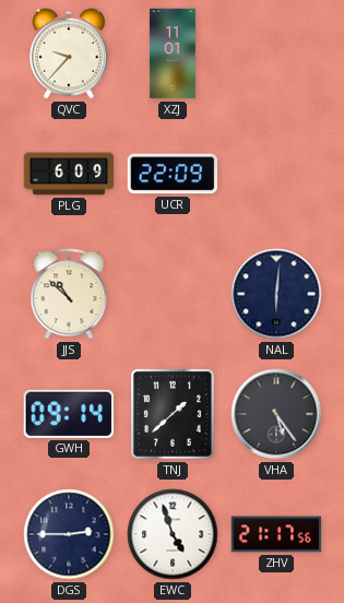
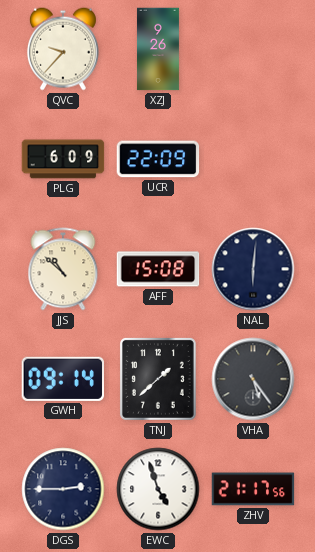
XZJ: 11:01 -> 9:26
AFF: none -> 15:08
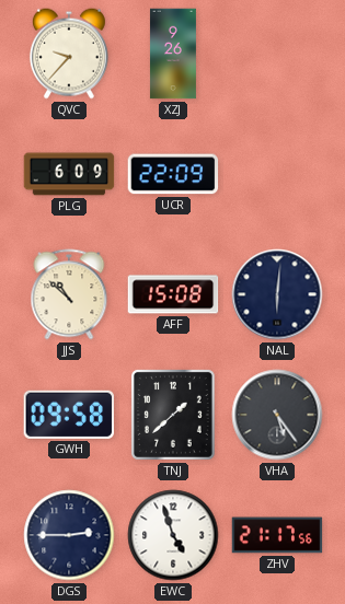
GWH: 09:14 -> 09:58
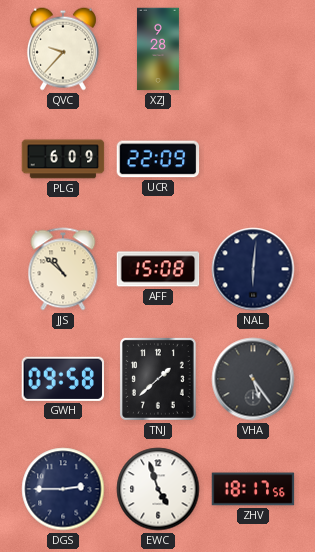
XZJ: 9:26 -> 9:28
ZHV: 21:17 -> 18:17
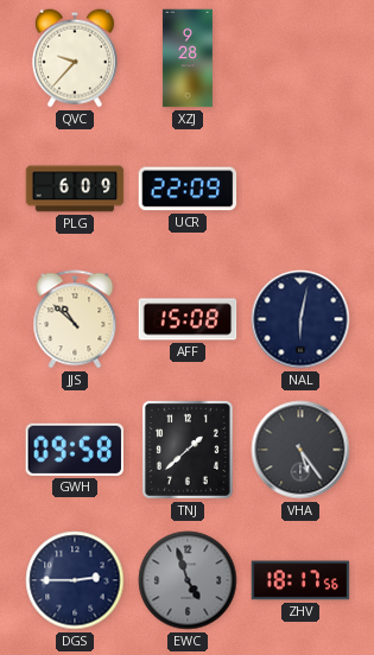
NAL: 6:01 -> 6:02
EWC dial: white -> grey
